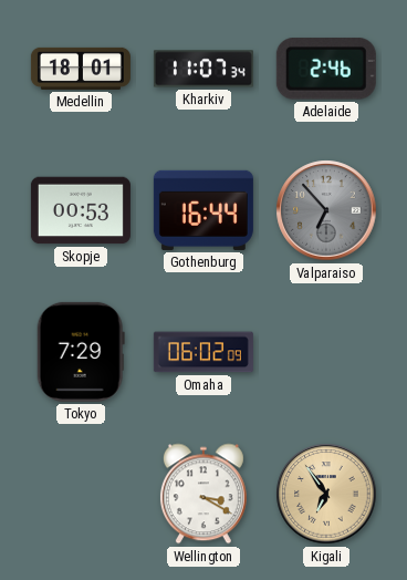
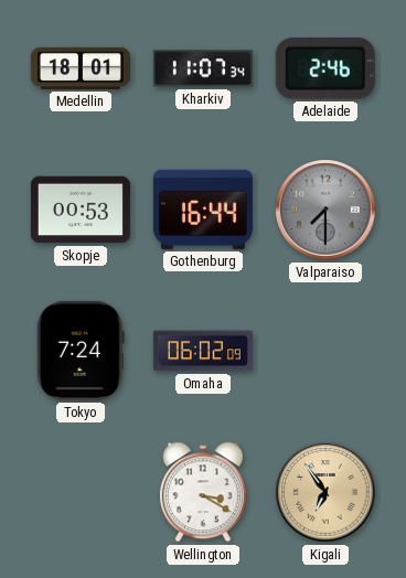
Valparaiso: 6:53 -> 7:30
Tokyo: 7:29 -> 7:24
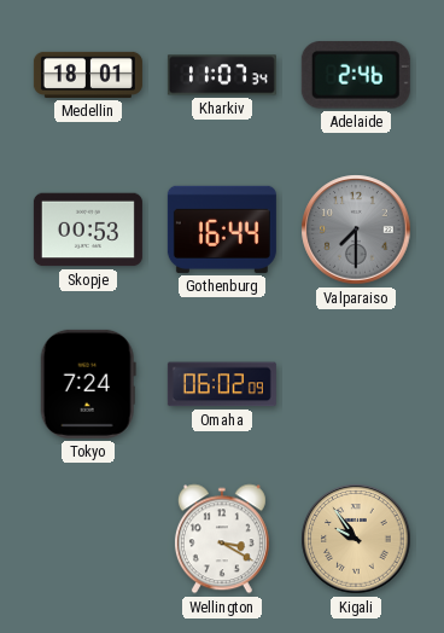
Kigali: 6:54 -> 9:54
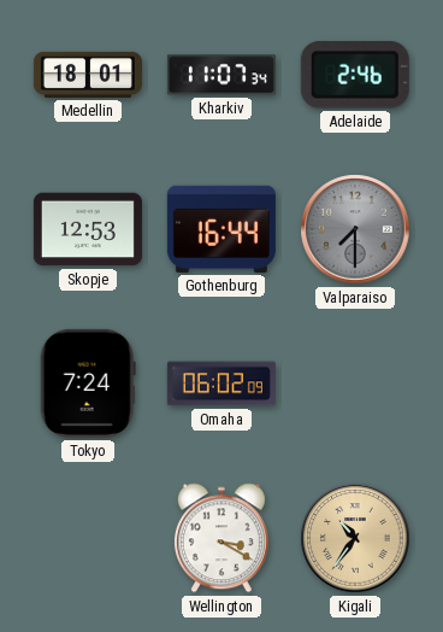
Skopje: 00:53 -> 12:53
Kigali: 9:54 -> 10:36
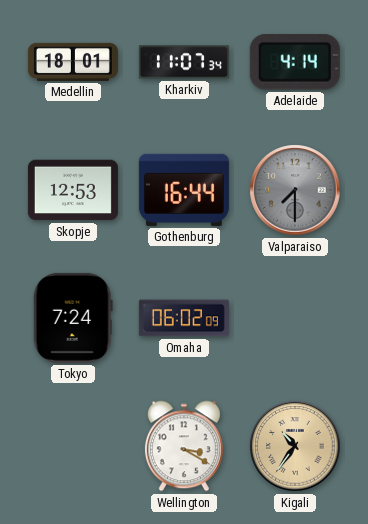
Adelaide: 2:46 -> 4:14
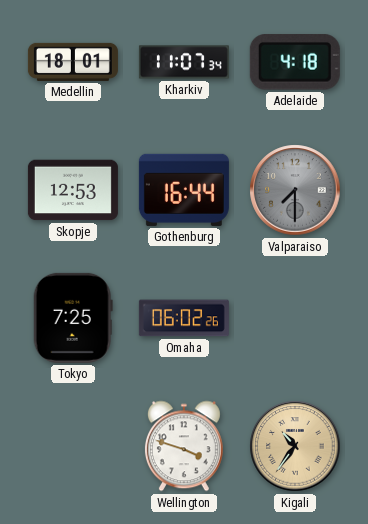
Adelaide: 4:14 -> 4:18
Tokyo: 7:24 -> 7:25
Omaha: 06:02:09 -> 06:02:26
Wellington: 3:20 -> 3:48
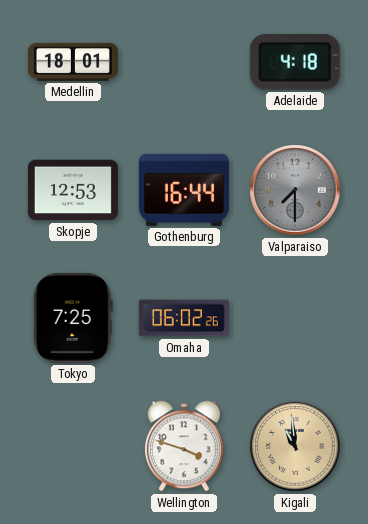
Kharkiv: 11:07 -> none
Kigali: 10:36 -> 10:59
